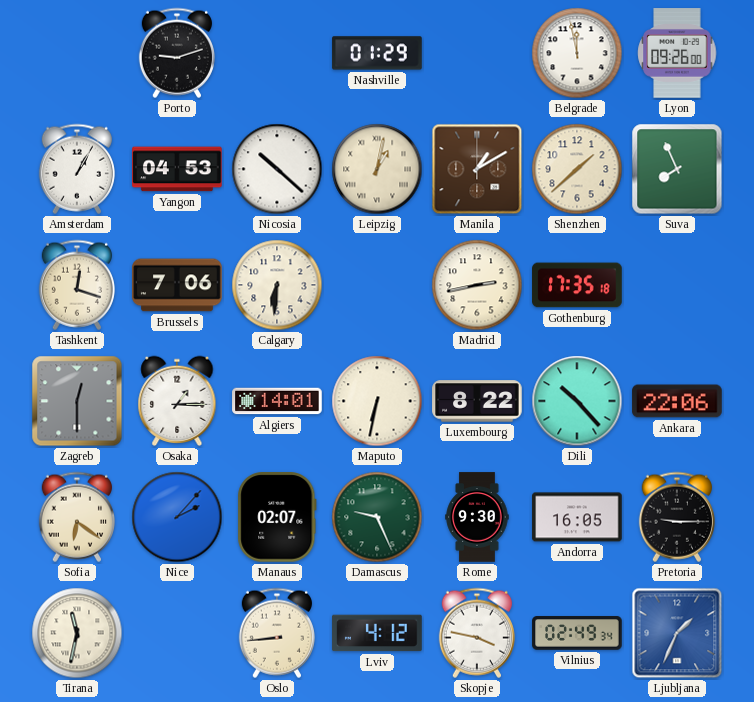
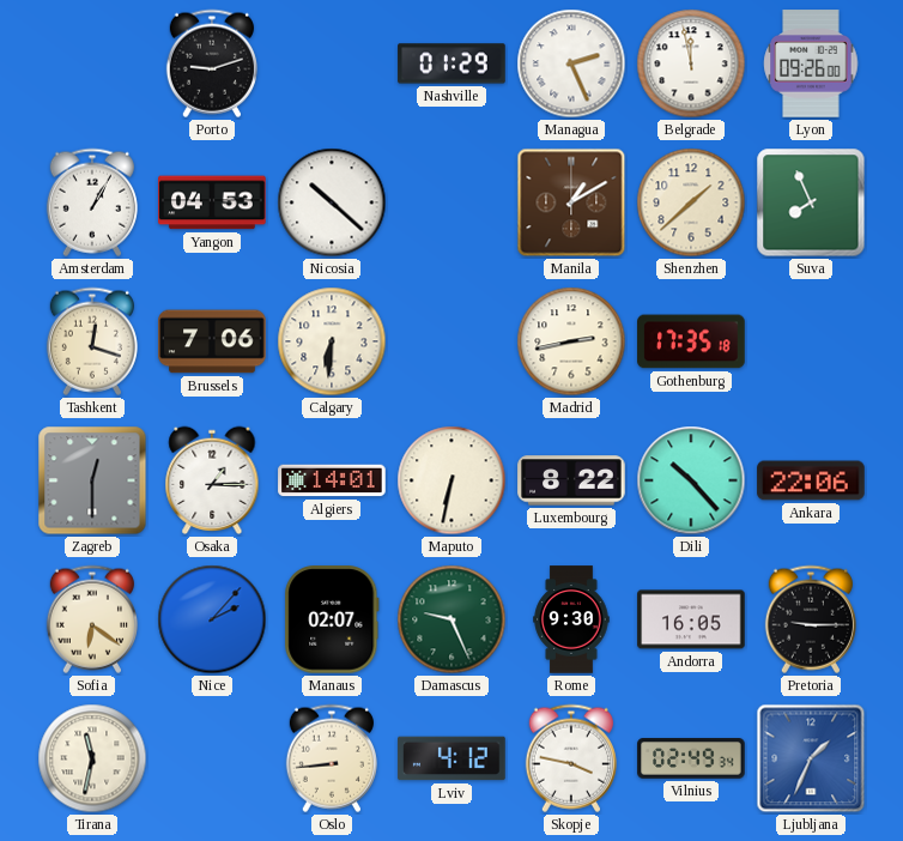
Managua: none -> 2:26
Leipzig: 1:02 -> none
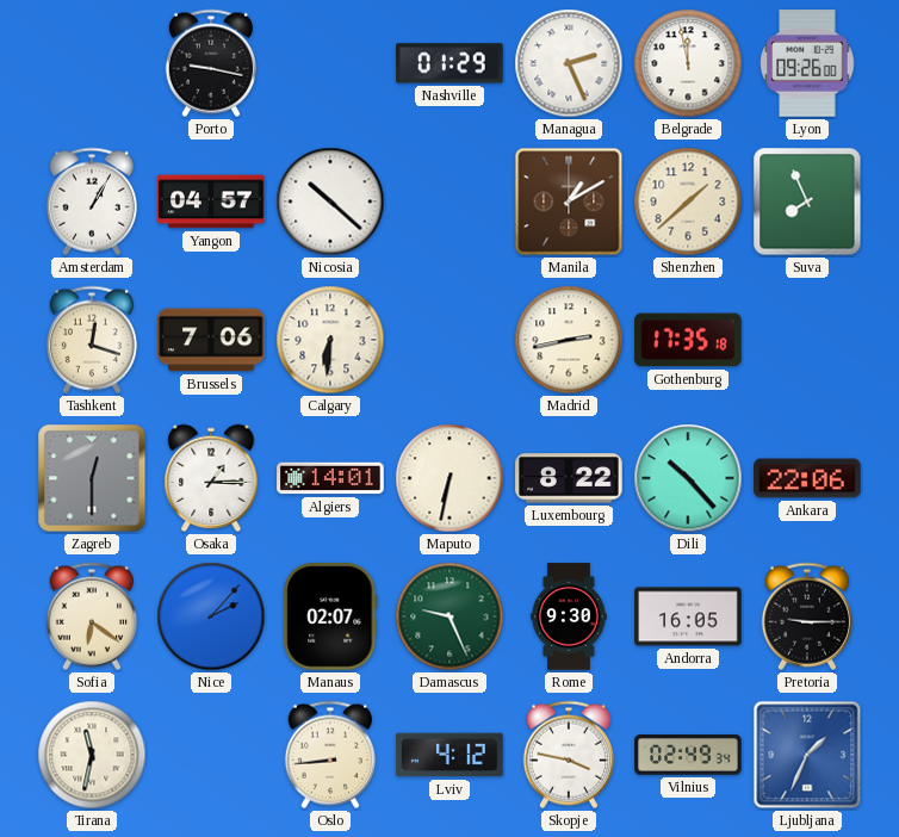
Porto: 9:12 -> 9:17
Yangon: 04:53 -> 04:57
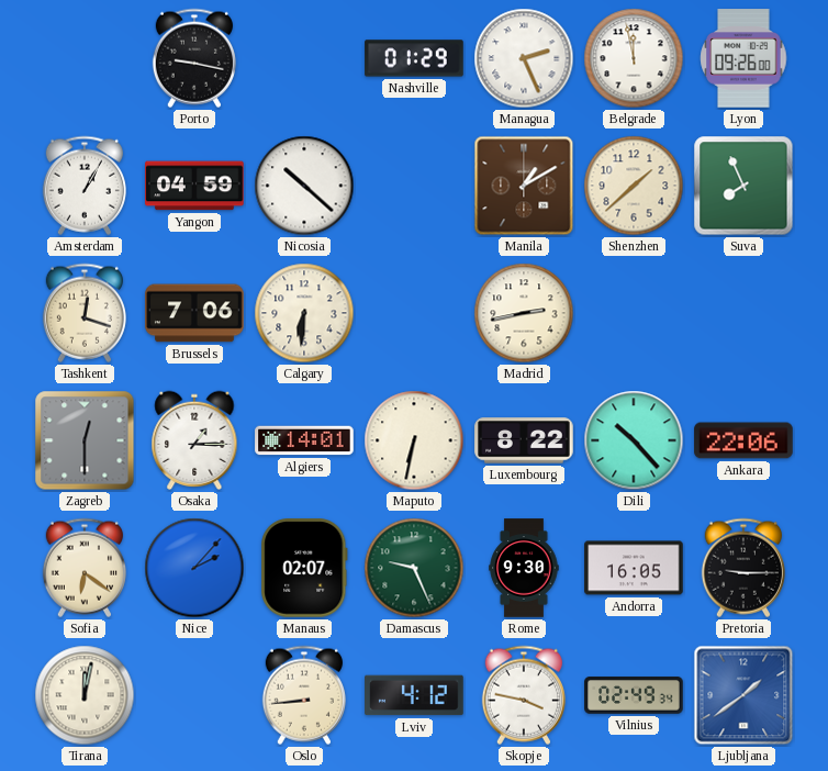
Yangon: 04:57 -> 04:59
Gothenburg: 17:35 -> none
Tirana: 11:32 -> 12:02
Ljubljana: 1:34 -> 1:39
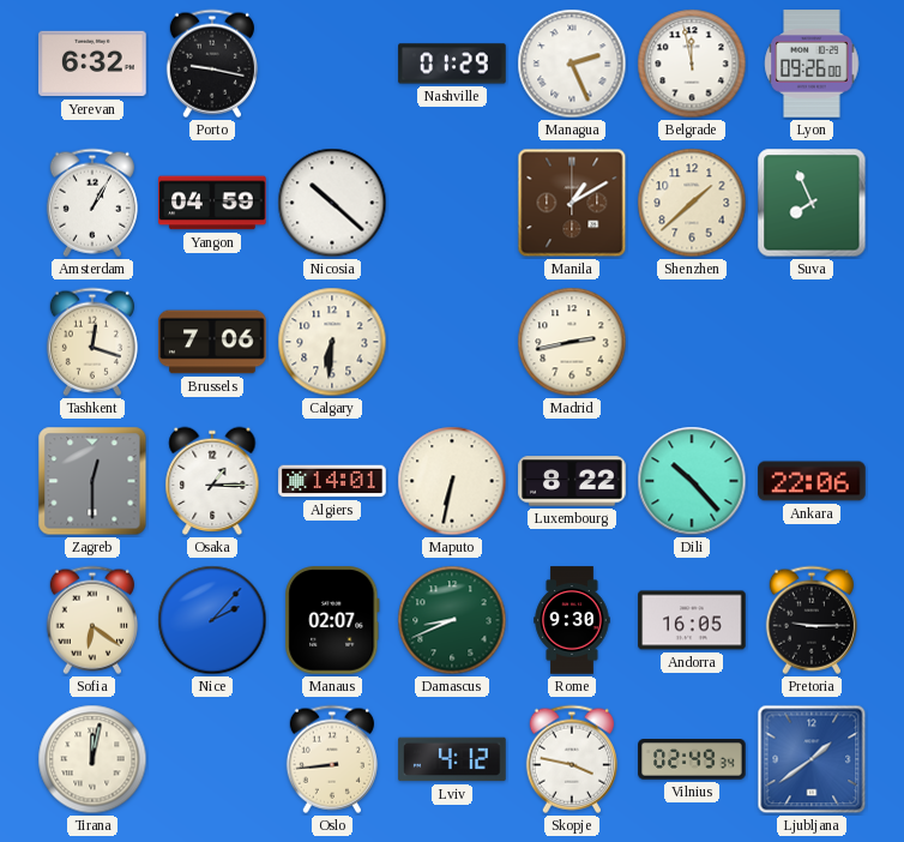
Yerevan: none -> 6:32
Damascus: 9:26 -> 8:41
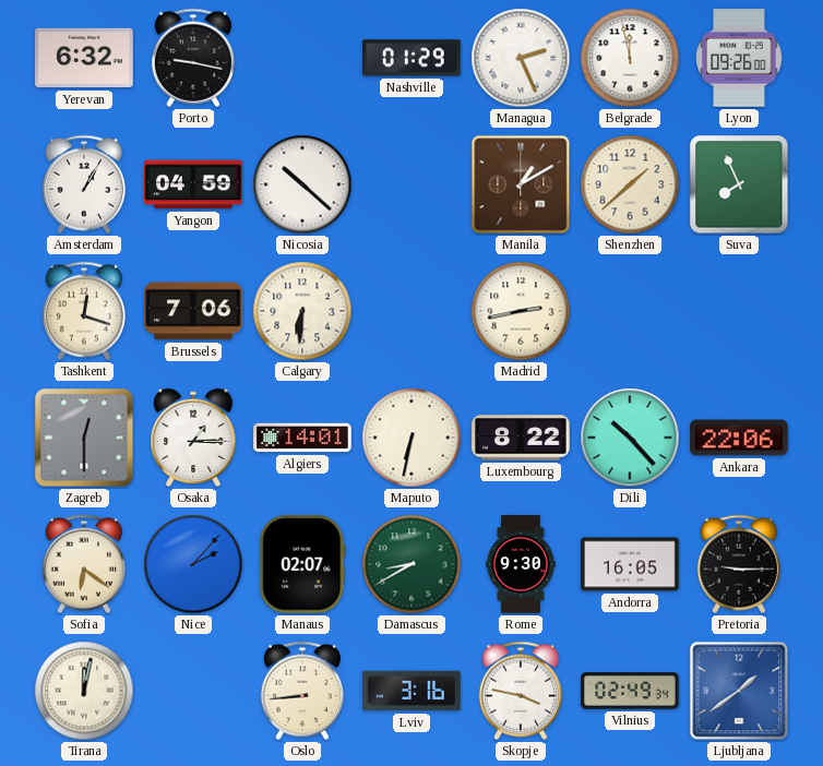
Damascus: 8:41 -> 8:40
Lviv: 4:12 -> 3:16
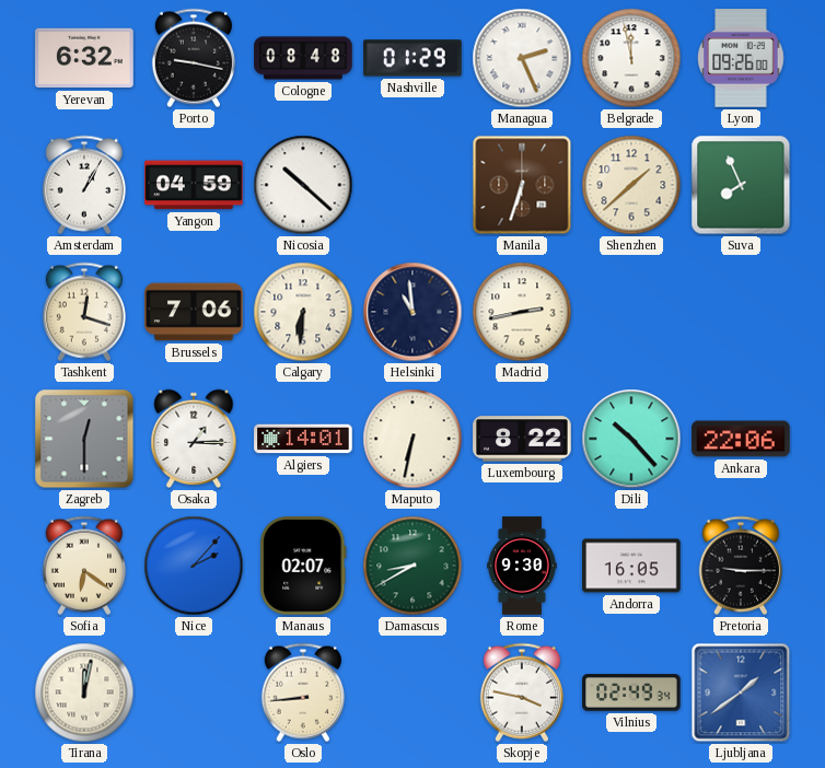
Cologne: none -> 08:48
Manila: 1:10 -> 6:33
Helsinki: none -> 10:59
Lviv: 3:16 -> none
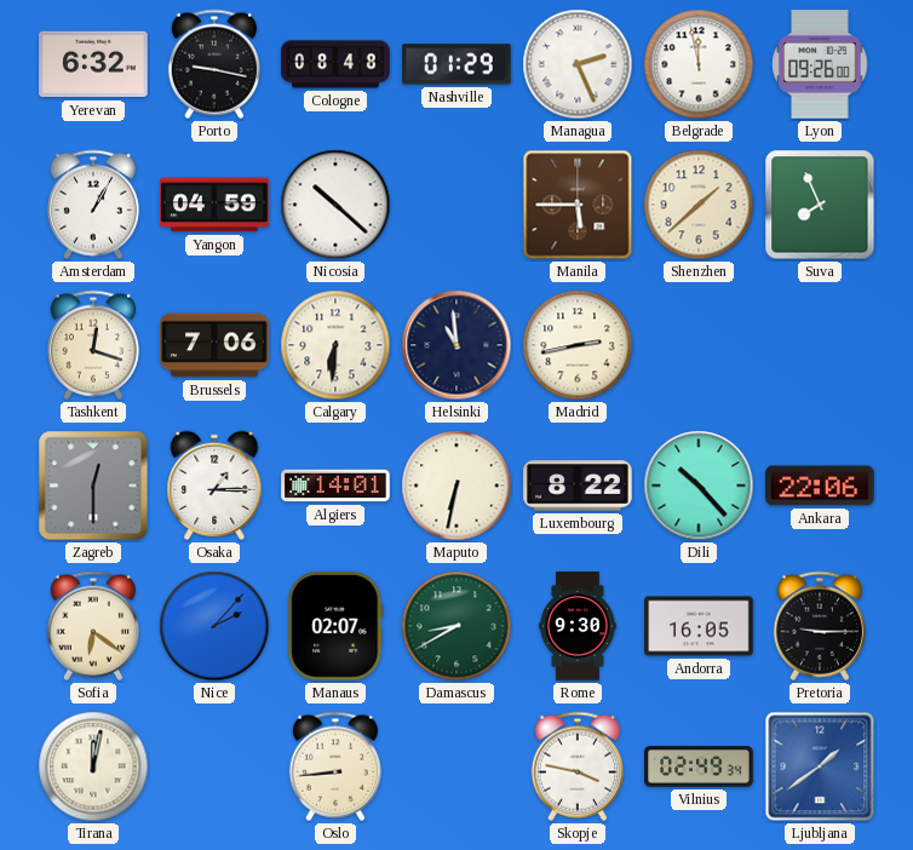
Manila: 6:33 -> 5:45
